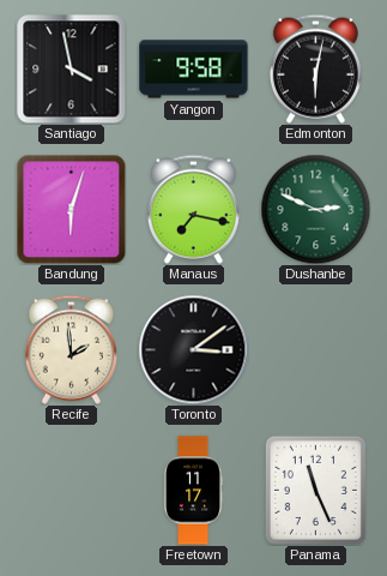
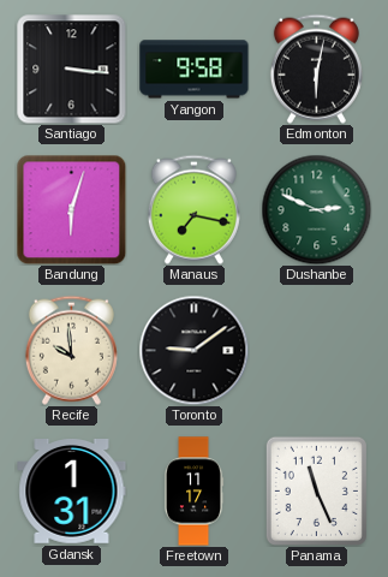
Santiago: 3:58 -> 3:16
Recife: 1:59 -> 9:59
Toronto: 3:09 -> 9:09
Gdansk: none -> 1:31
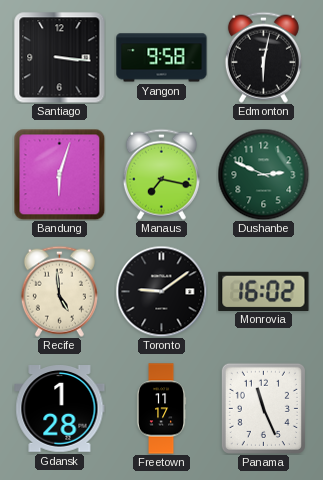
Recife: 9:59 -> 4:59
Monrovia: none -> 16:02
Gdansk: 1:31 -> 1:28
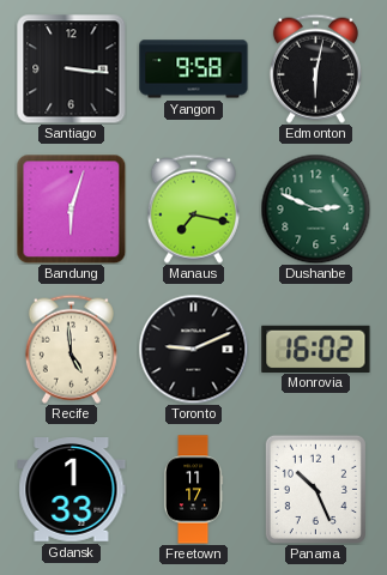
Toronto: 9:09 -> 9:11
Gdansk: 1:28 -> 1:33
Panama: 11:26 -> 10:26
